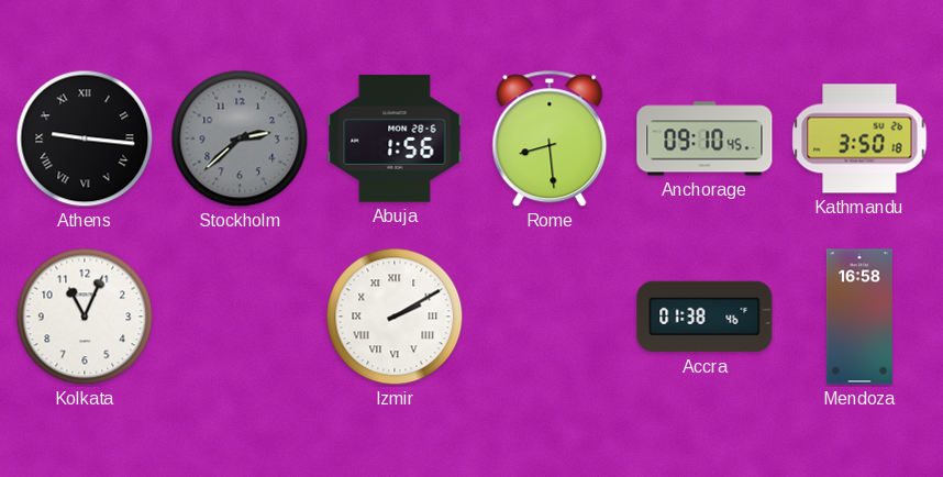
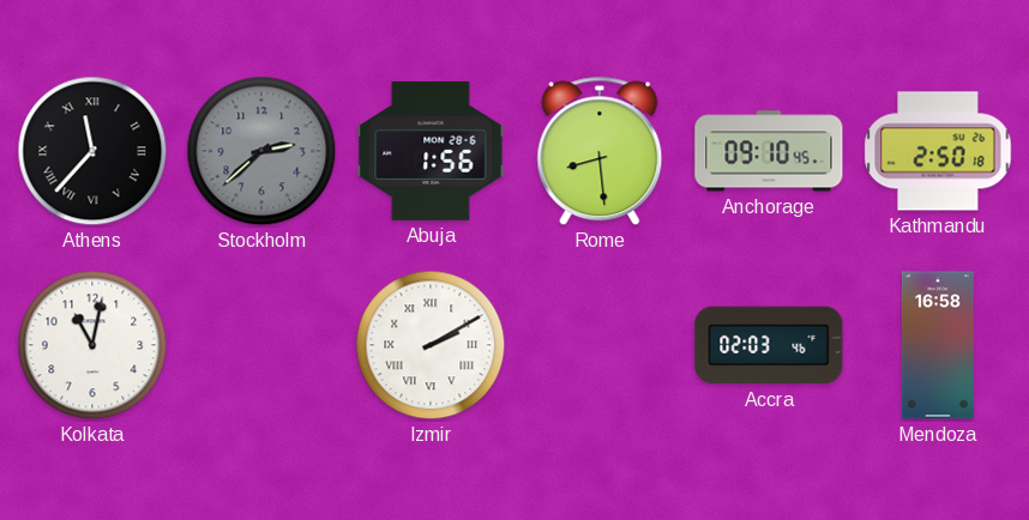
Athens: 9:16 -> 11:37
Kathmandu: 3:50 -> 2:50
Kolkata: 11:04 -> 11:02
Accra: 01:38 -> 02:03
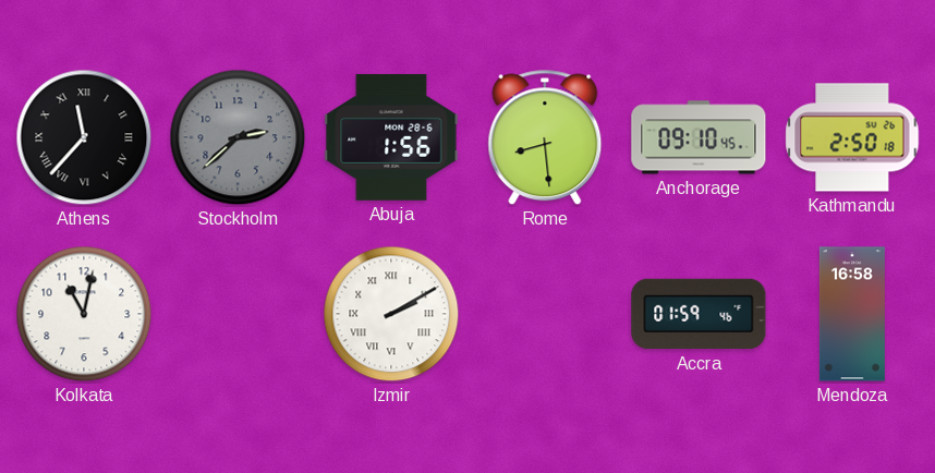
Accra: 02:03 -> 01:59
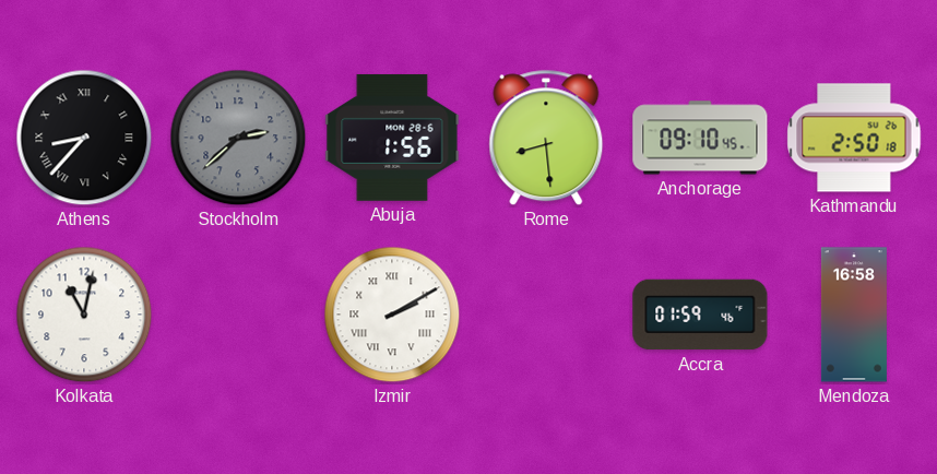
Athens: 11:37 -> 8:37
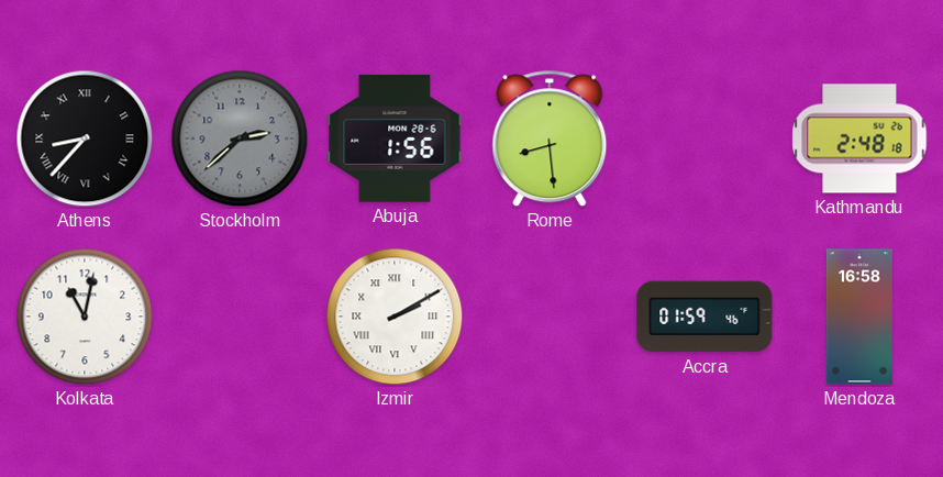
Anchorage: 09:10 -> none
Kathmandu: 2:50 -> 2:48
